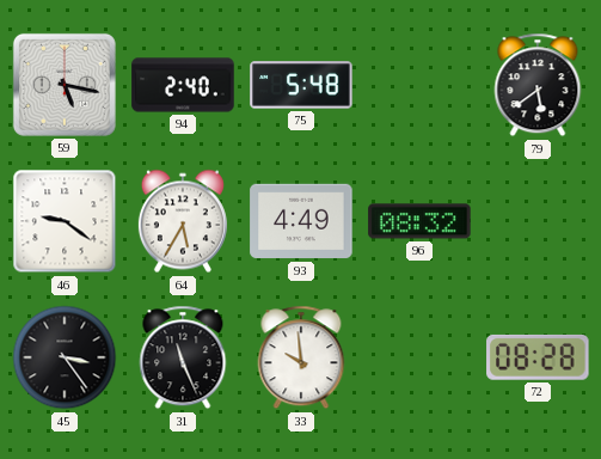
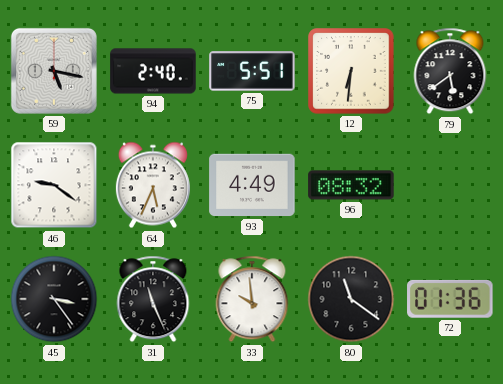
75: 5:48 -> 5:51
12: none -> 6:31
64: 5:35 -> 5:34
80: none -> 11:21
72: 08:28 -> 01:36
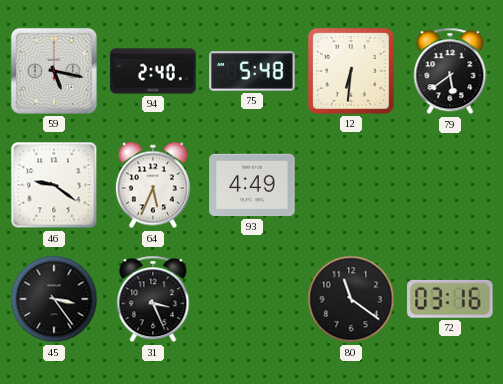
75: 5:51 -> 5:48
96: 08:32 -> none
31: 11:26 -> 3:26
33: 9:59 -> none
72: 01:36 -> 03:16
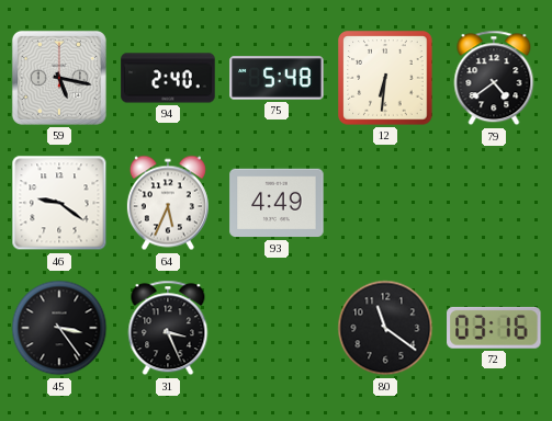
79: 5:39 -> 4:39
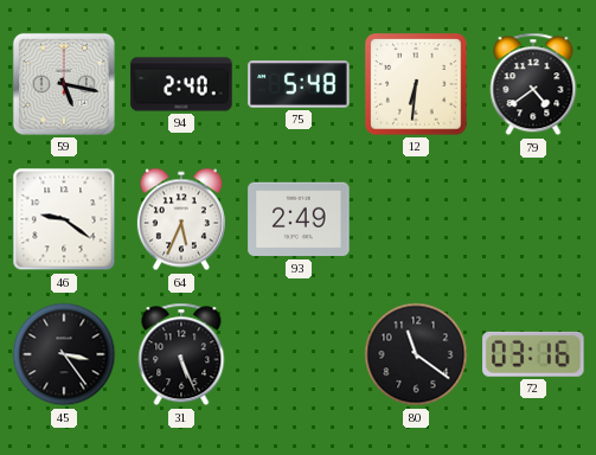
93: 4:49 -> 2:49
31: 3:26 -> 5:26
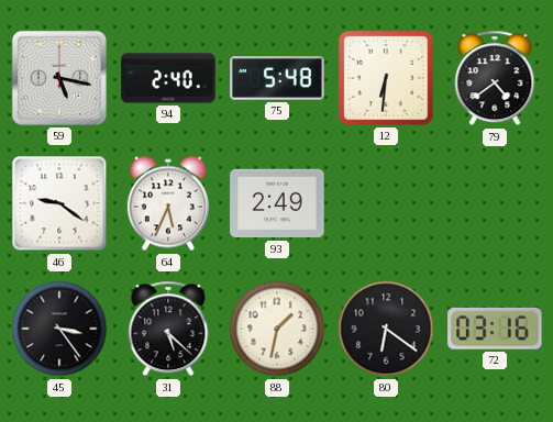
31: 5:26 -> 5:22
88: none -> 1:32
80: 11:21 -> 6:21
